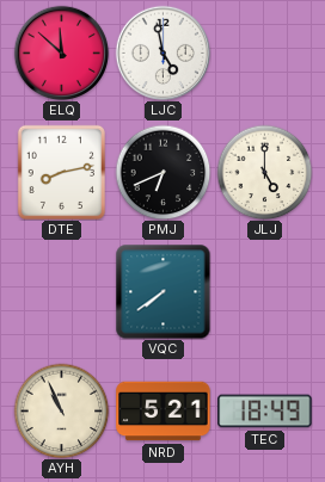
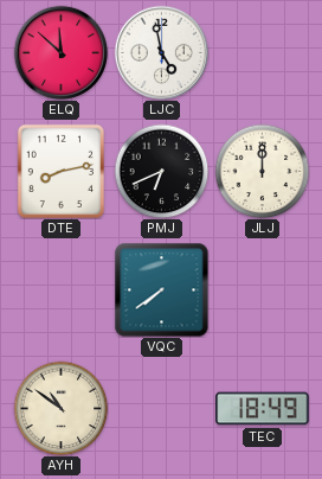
JLJ: 5:00 -> 12:00
AYH: 10:56 -> 10:51
NRD: 5:21 -> none
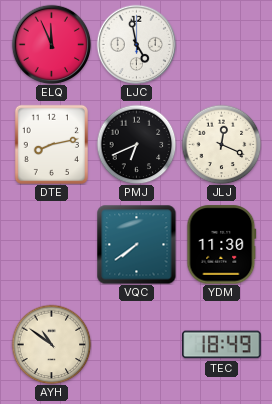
ELQ: 11:52 -> 11:56
JLJ: 12:00 -> 12:19
YDM: none -> 11:30
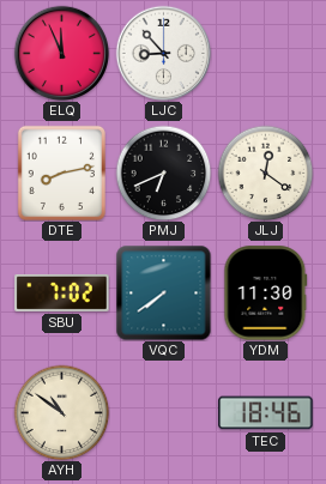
LJC: 4:58 -> 8:53
JLJ: 12:19 -> 12:21
SBU: none -> 7:02
TEC: 18:49 -> 18:46
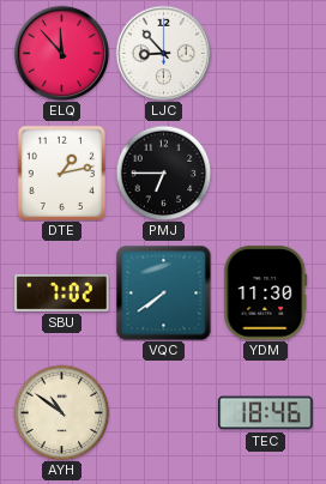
ELQ: 11:56 -> 11:53
DTE: 8:13 -> 1:13
PMJ: 6:41 -> 6:45
JLJ: 12:21 -> none
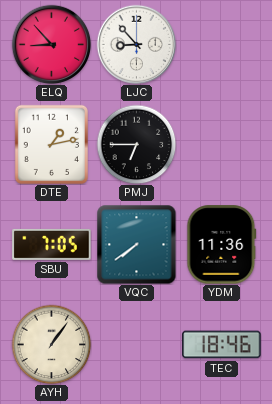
ELQ: 11:53 -> 8:53
SBU: 7:02 -> 7:05
YDM: 11:30 -> 11:36
AYH: 10:51 -> 1:06
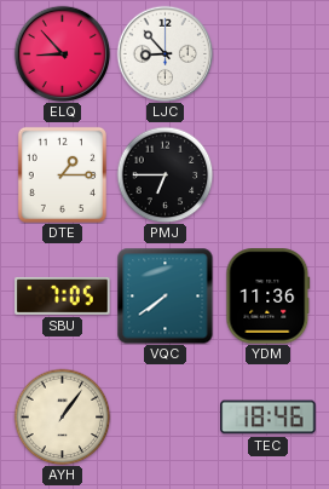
DTE: 1:13 -> 1:15
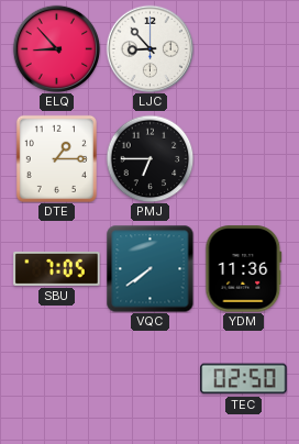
AYH: 1:06 -> none
TEC: 18:46 -> 02:50
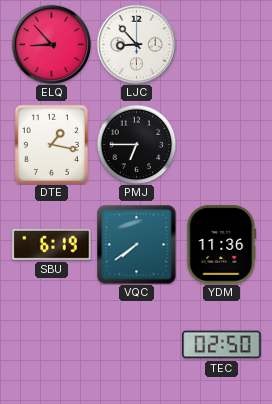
DTE: 1:15 -> 1:17
SBU: 7:05 -> 6:19
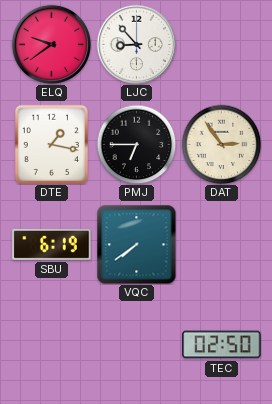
ELQ: 8:53 -> 9:39
DAT: none -> 2:54
YDM: 11:36 -> none
